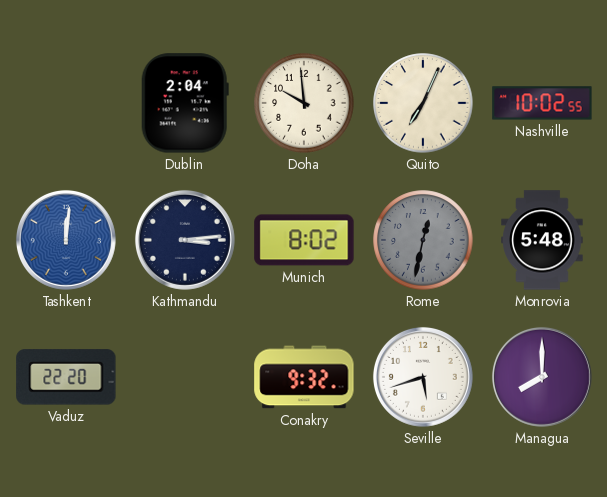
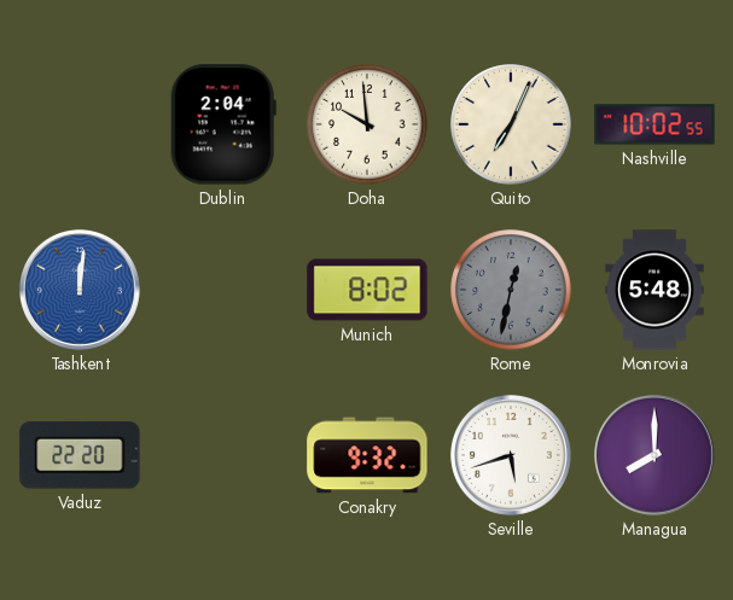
Kathmandu: 3:14 -> none
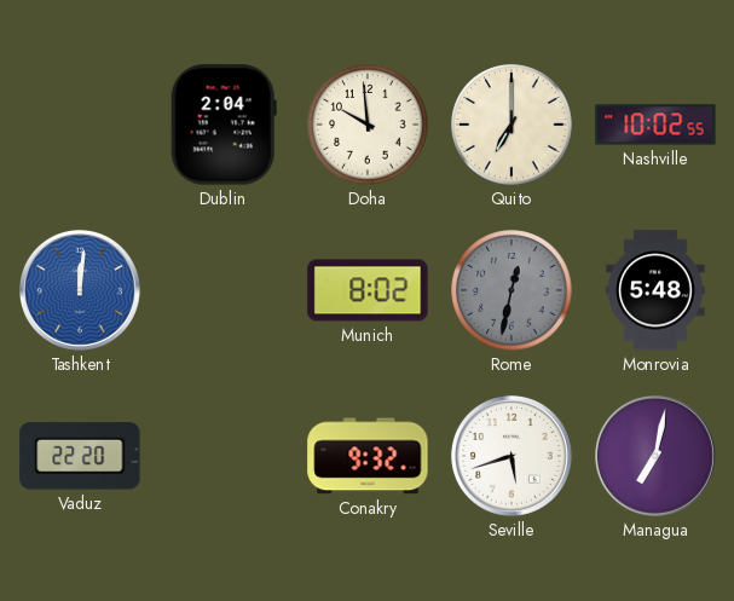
Quito: 7:04 -> 7:00
Managua: 8:00 -> 7:02
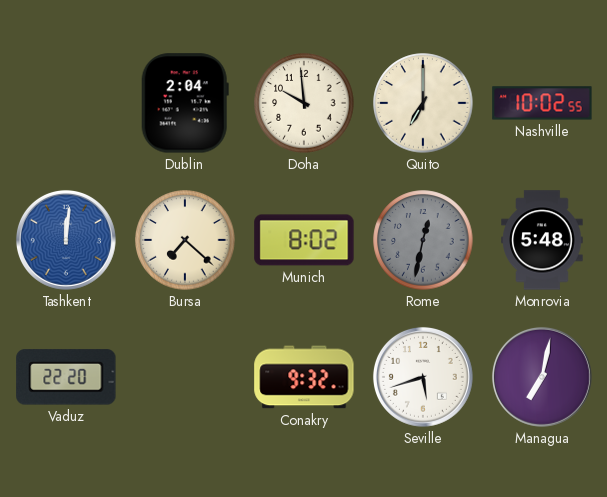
Bursa: none -> 7:22
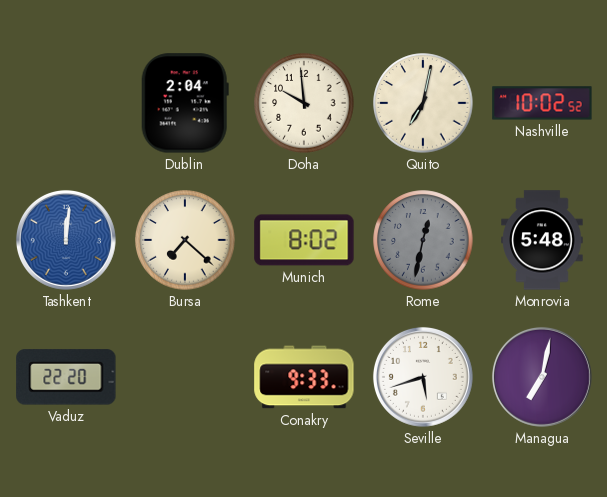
Quito: 7:00 -> 7:02
Nashville: 10:02:55 -> 10:02:52
Conakry: 9:32 -> 9:33
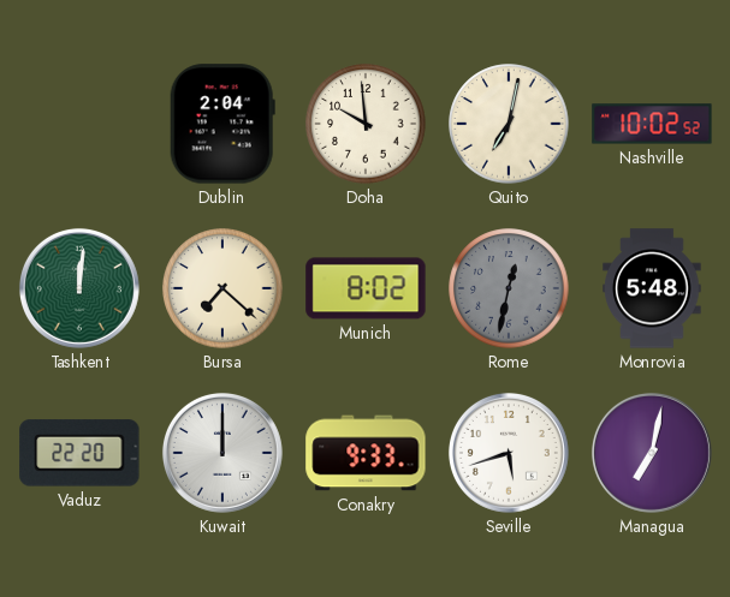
Tashkent dial: blue -> green
Kuwait: none -> 12:00
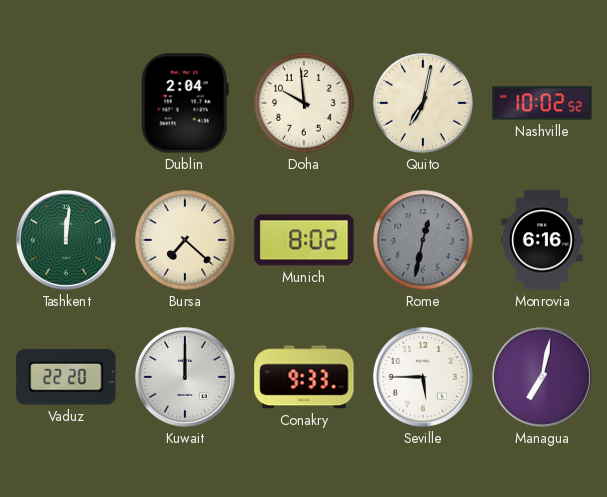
Monrovia: 5:48 -> 6:16
Seville: 5:42 -> 5:45
